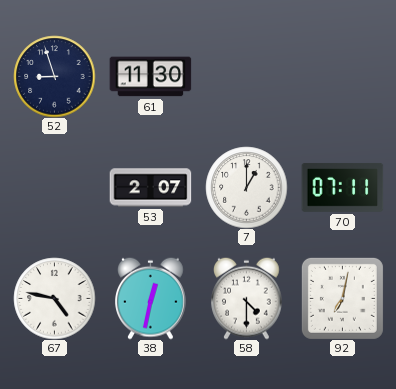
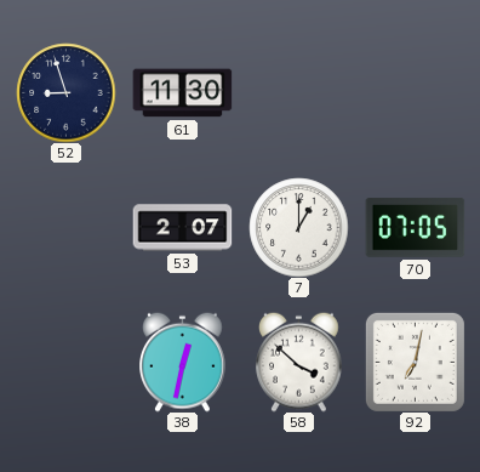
70: 07:11 -> 07:05
67: 4:47 -> none
58: 4:30 -> 3:52
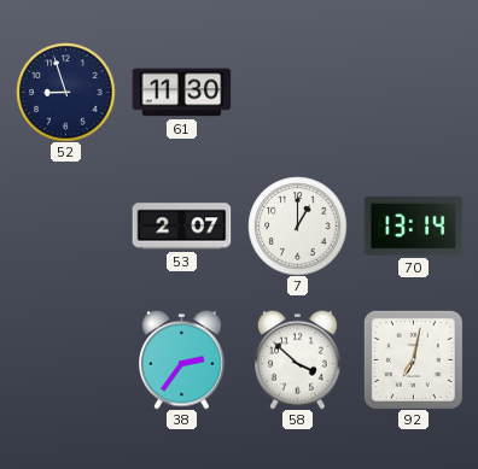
70: 07:05 -> 13:14
38: 12:32 -> 2:36
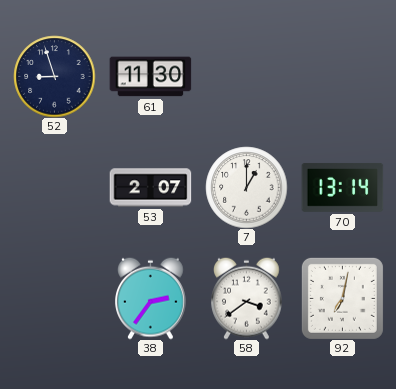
58: 3:52 -> 3:39
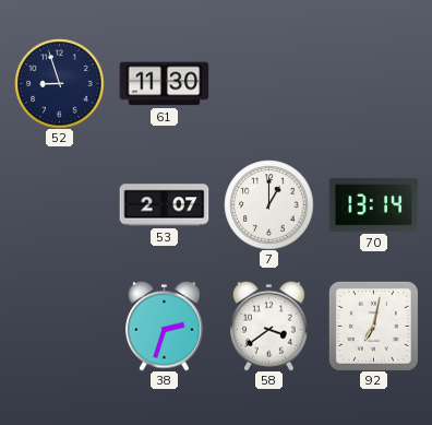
38: 2:36 -> 2:33
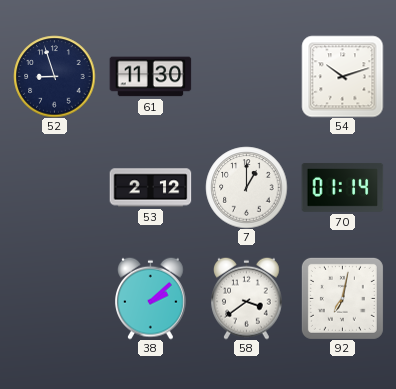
54: none -> 10:12
53: 2:07 -> 2:12
70: 13:14 -> 01:14
38: 2:33 -> 2:08
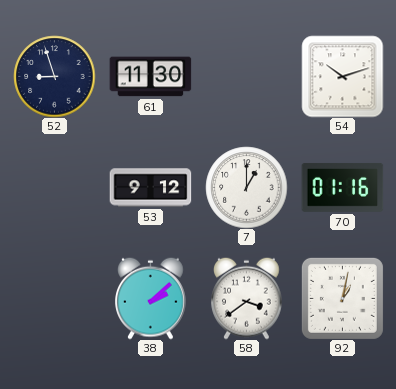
53: 2:12 -> 9:12
70: 01:14 -> 01:16
92: 7:02 -> 1:02
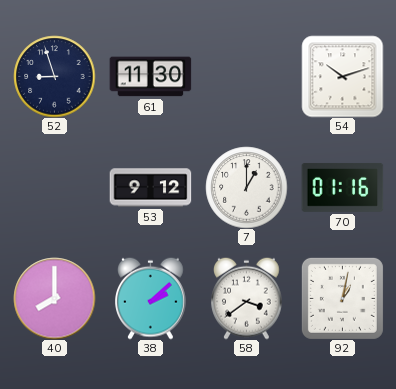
40: none -> 8:00
